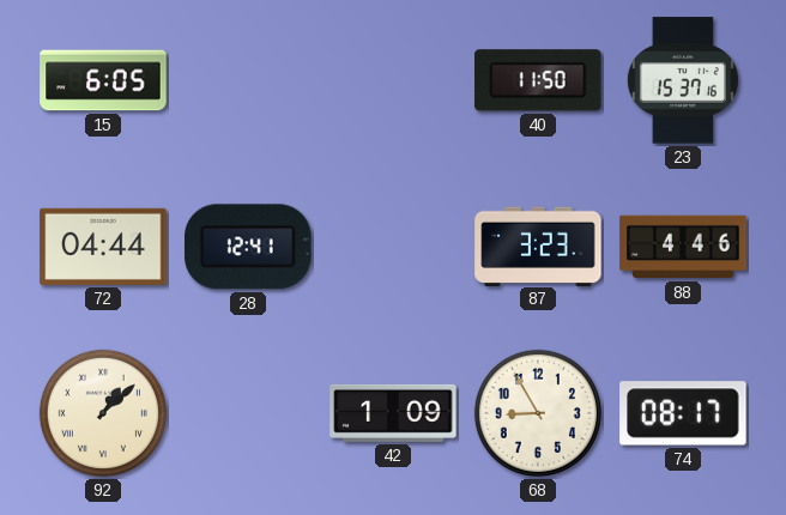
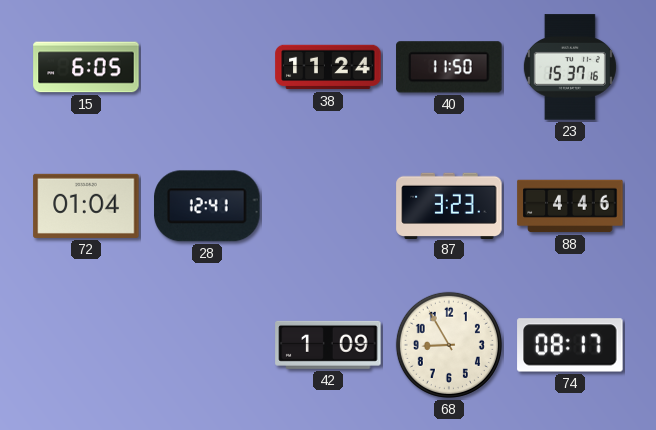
38: none -> 11:24
72: 04:44 -> 01:04
92: 1:08 -> none
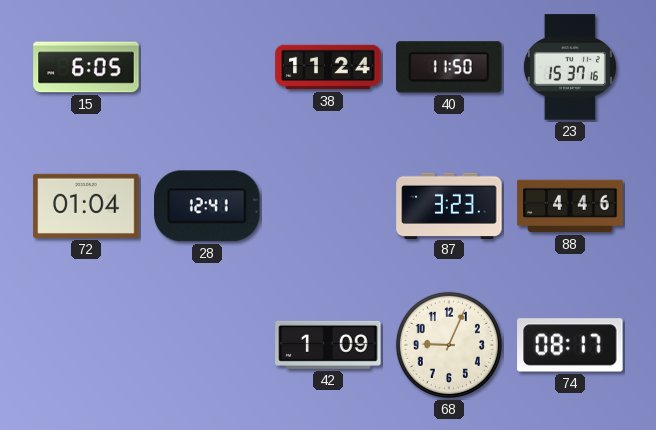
68: 8:55 -> 9:04
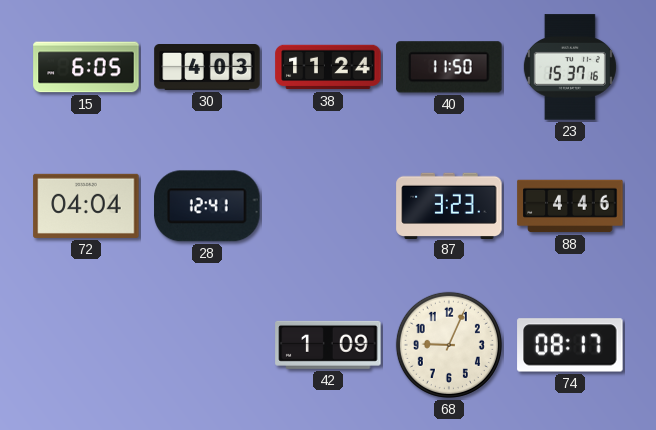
30: none -> 4:03
72: 01:04 -> 04:04
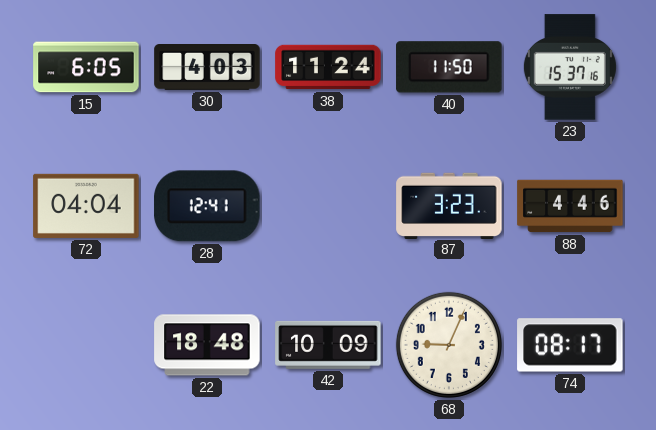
22: none -> 18:48
42: 1:09 -> 10:09
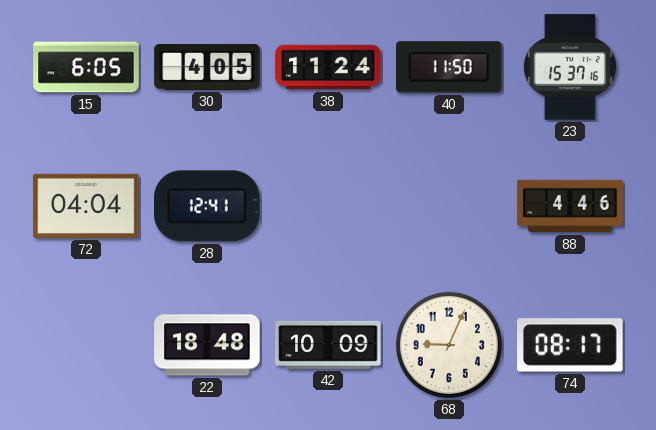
30: 4:03 -> 4:05
87: 3:23 -> none
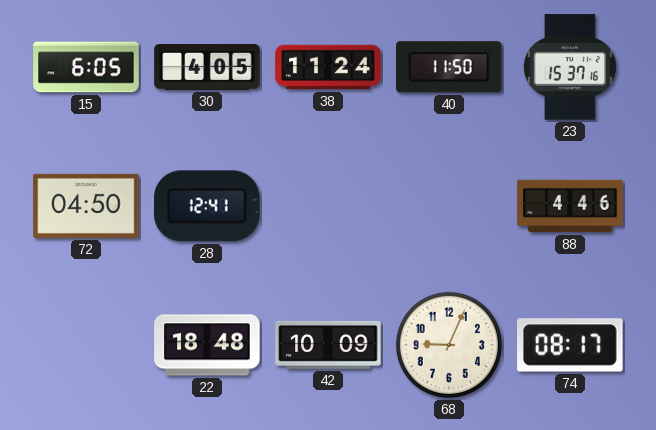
72: 04:04 -> 04:50
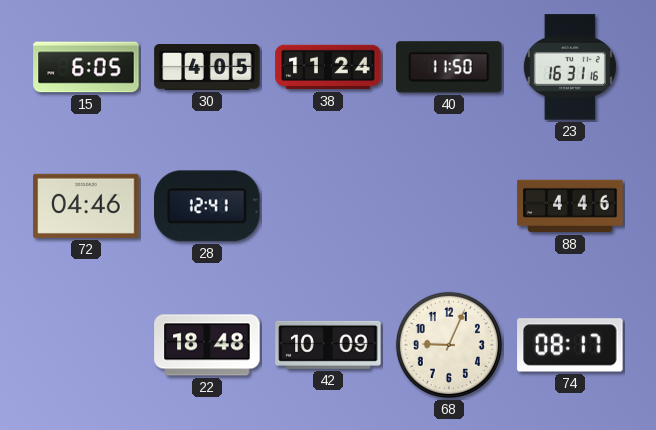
23: 15:37 -> 16:31
72: 04:50 -> 04:46
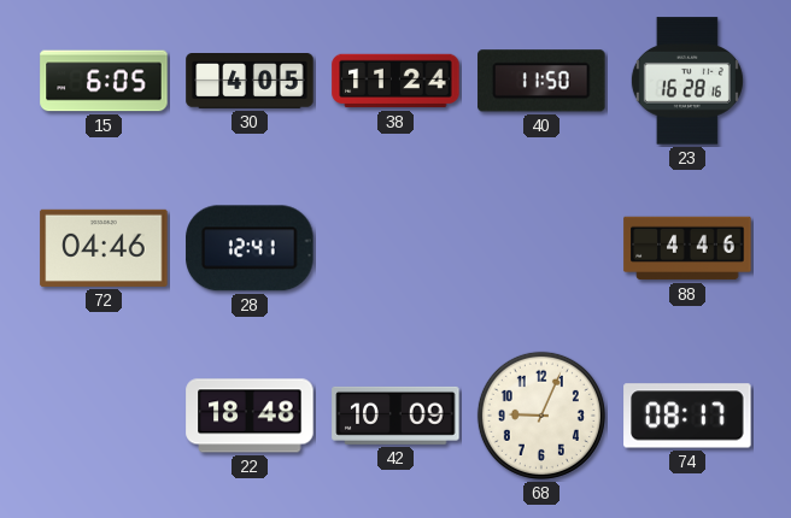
23: 16:31 -> 16:28
